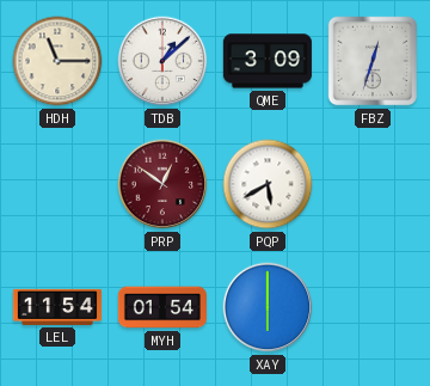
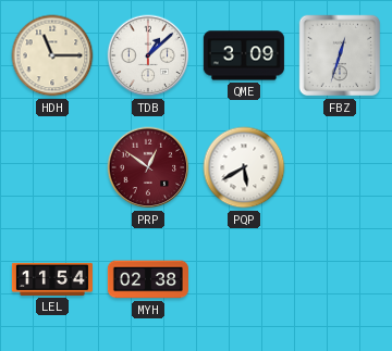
MYH: 01:54 -> 02:38
XAY: 6:00 -> none
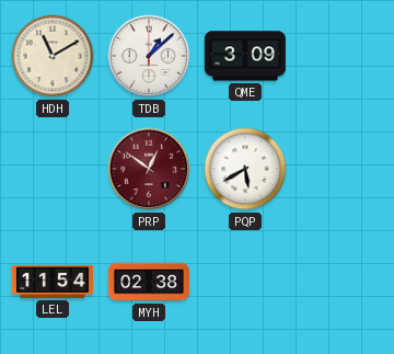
HDH: 11:15 -> 11:10
FBZ: 12:33 -> none
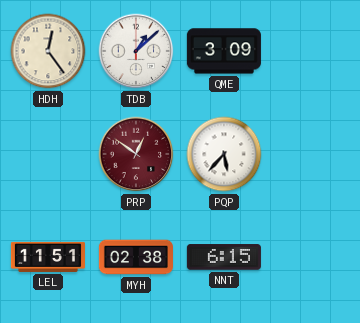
HDH: 11:10 -> 12:24
PQP: 5:40 -> 5:37
LEL: 11:54 -> 11:51
NNT: none -> 6:15
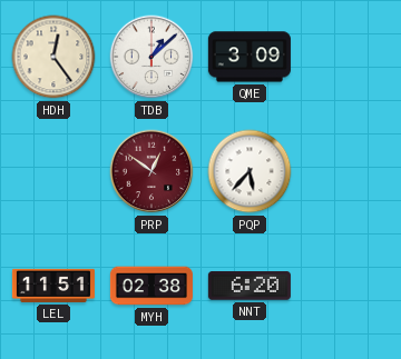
NNT: 6:15 -> 6:20
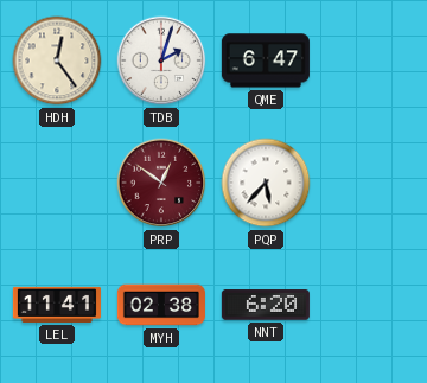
TDB: 1:08 -> 2:03
QME: 3:09 -> 6:47
LEL: 11:51 -> 11:41
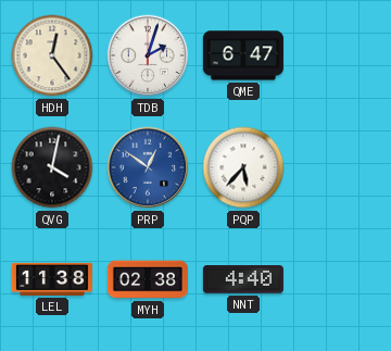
QVG: none -> 4:02
PRP dial: burgundy -> blue
LEL: 11:41 -> 11:38
NNT: 6:20 -> 4:40
